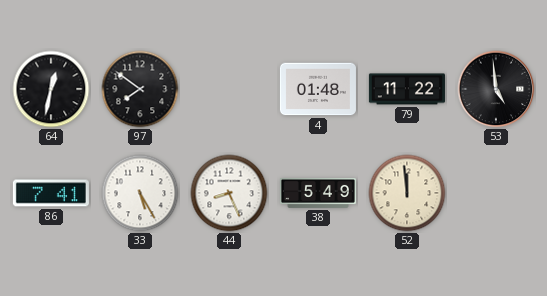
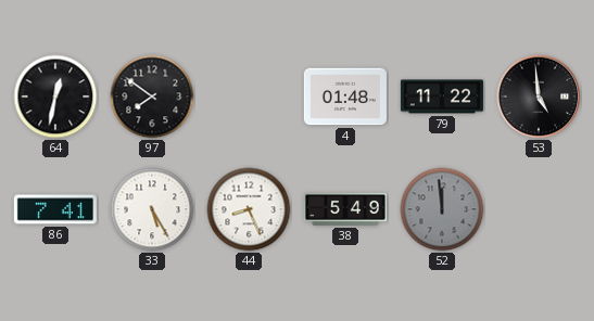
52 dial: cream -> grey
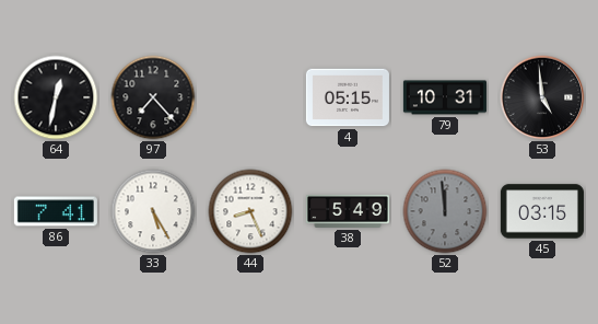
97: 7:51 -> 7:23
4: 01:48 -> 05:15
79: 11:22 -> 10:31
45: none -> 03:15
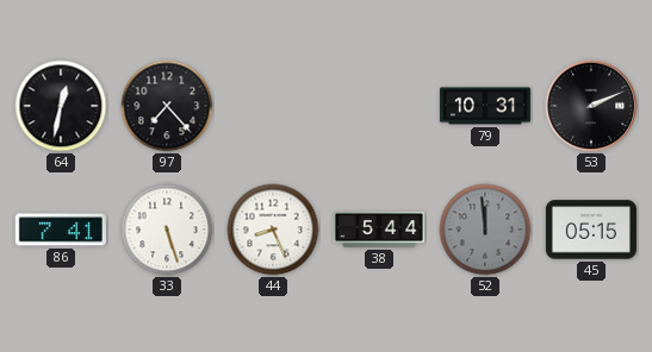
4: 05:15 -> none
53: 4:59 -> 2:11
33: 5:25 -> 5:27
38: 5:49 -> 5:44
45: 03:15 -> 05:15
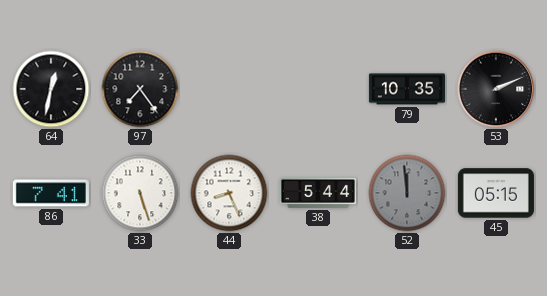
97: 7:23 -> 7:24
79: 10:31 -> 10:35
